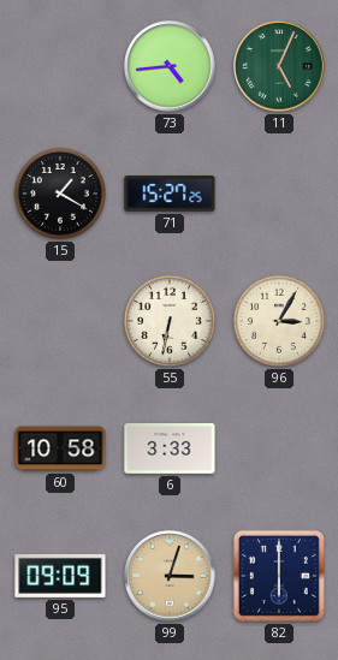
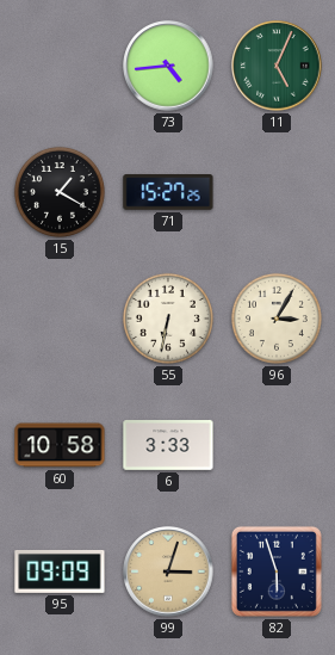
82: 6:00 -> 5:57
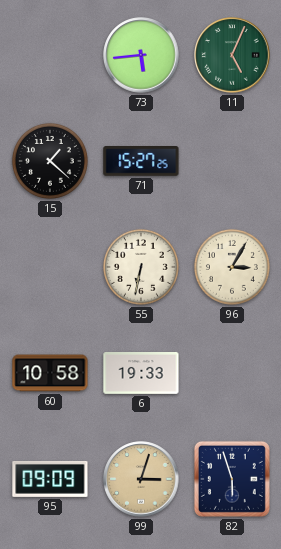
73: 4:44 -> 5:44
15: 1:20 -> 1:22
6: 3:33 -> 19:33
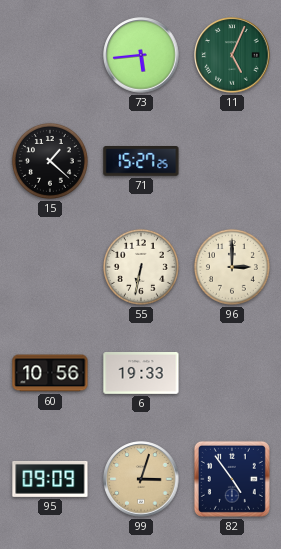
96: 3:05 -> 3:00
60: 10:58 -> 10:56
82: 5:57 -> 4:54
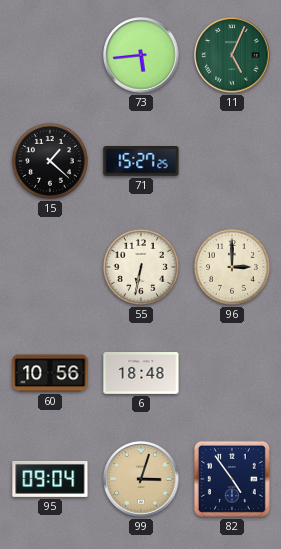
6: 19:33 -> 18:48
95: 09:09 -> 09:04
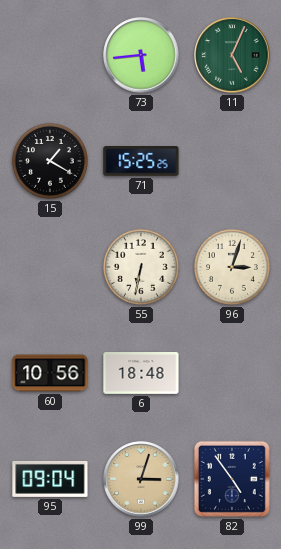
15: 1:22 -> 1:20
71: 15:27 -> 15:25
96: 3:00 -> 3:03
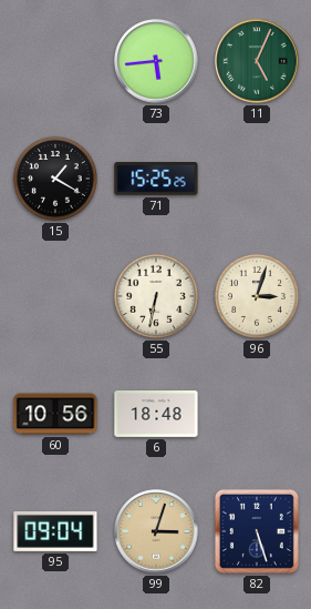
82: 4:54 -> 5:27
